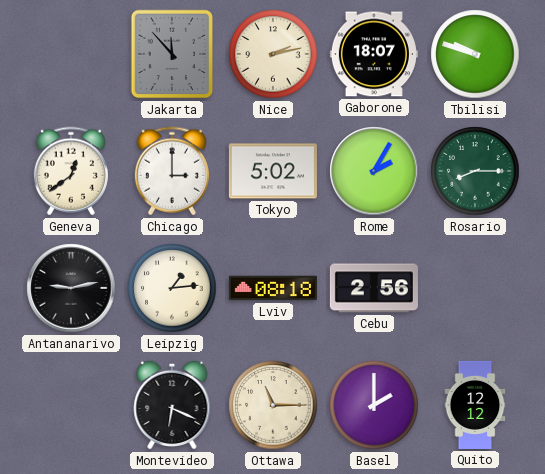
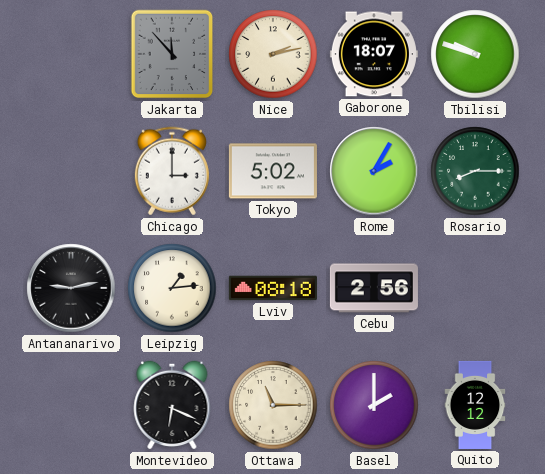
Geneva: 12:39 -> none
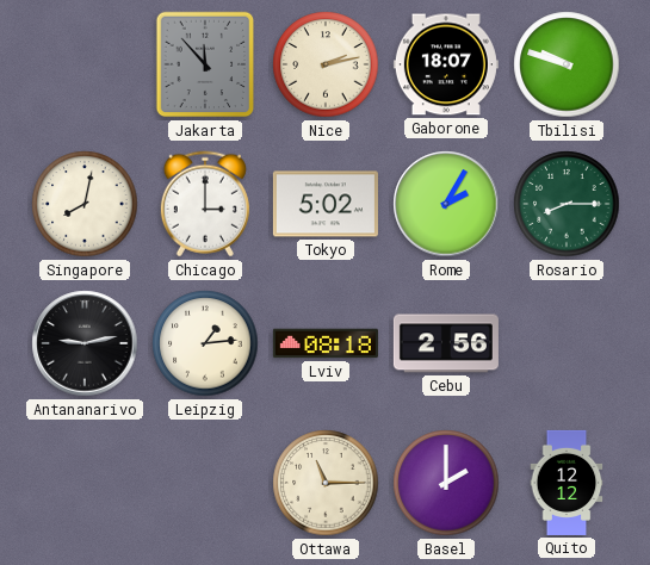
Singapore: none -> 8:02
Montevideo: 6:19 -> none
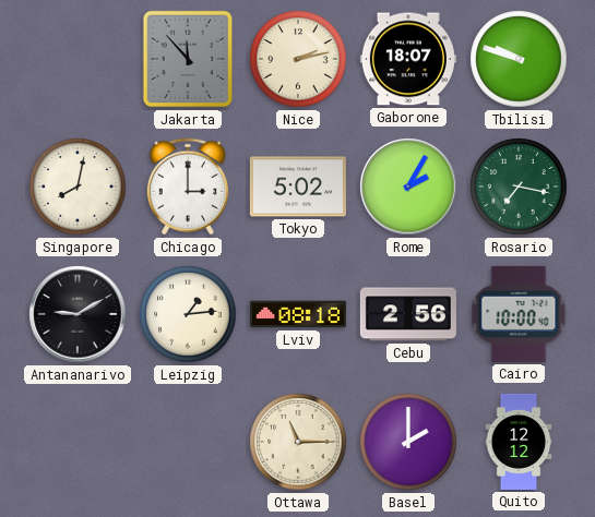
Rosario: 8:15 -> 7:17
Antananarivo: 9:13 -> 9:10
Cairo: none -> 10:00
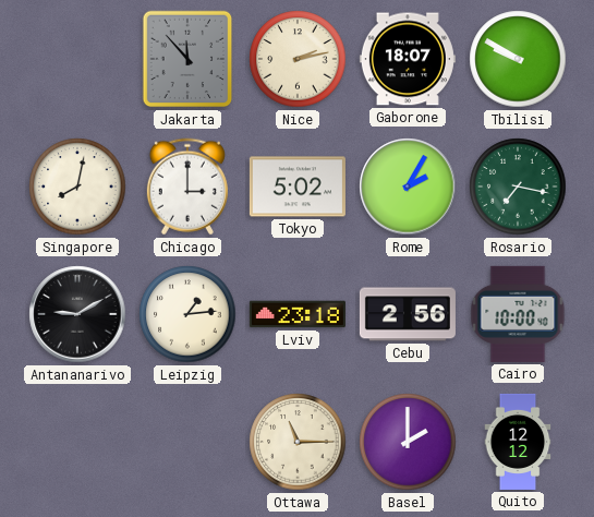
Tbilisi: 9:48 -> 9:50
Lviv: 08:18 -> 23:18
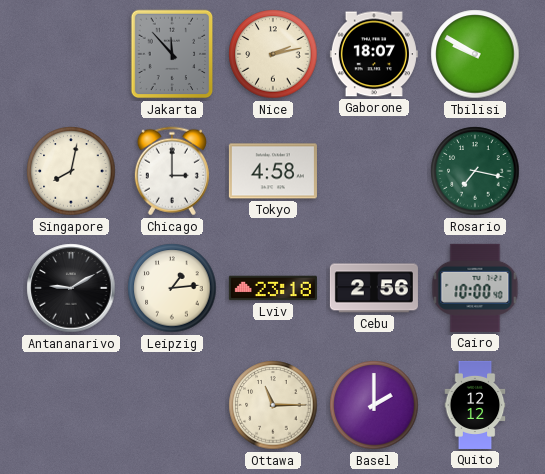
Tokyo: 5:02 -> 4:58
Rome: 2:05 -> none
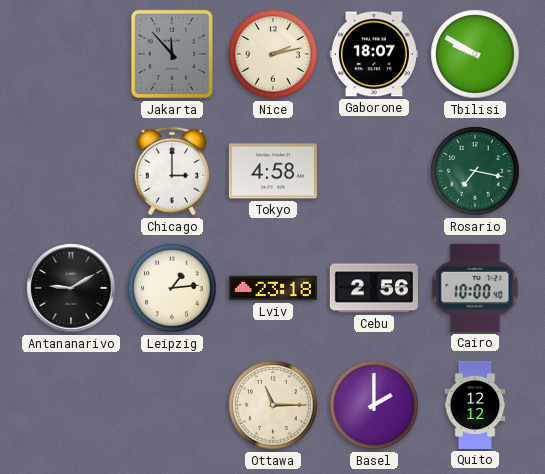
Singapore: 8:02 -> none
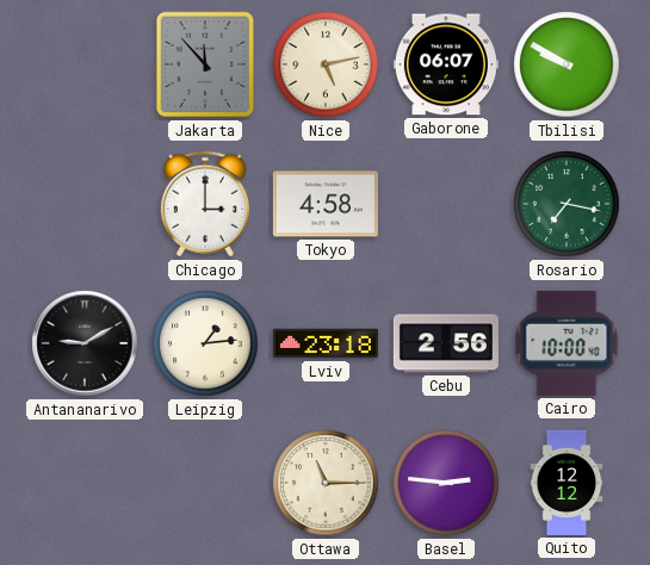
Nice: 2:13 -> 5:13
Gaborone: 18:07 -> 06:07
Basel: 2:00 -> 2:46
